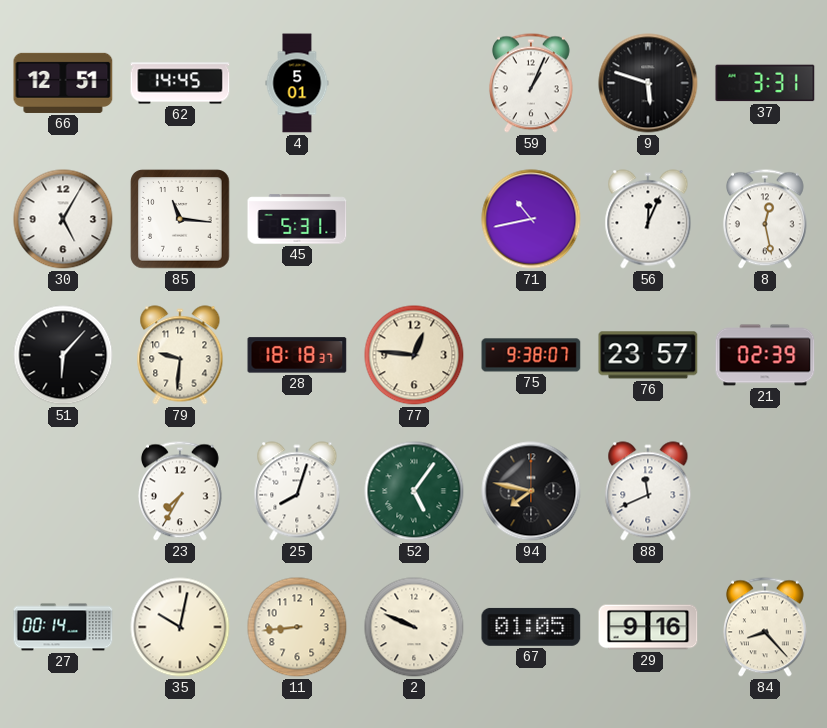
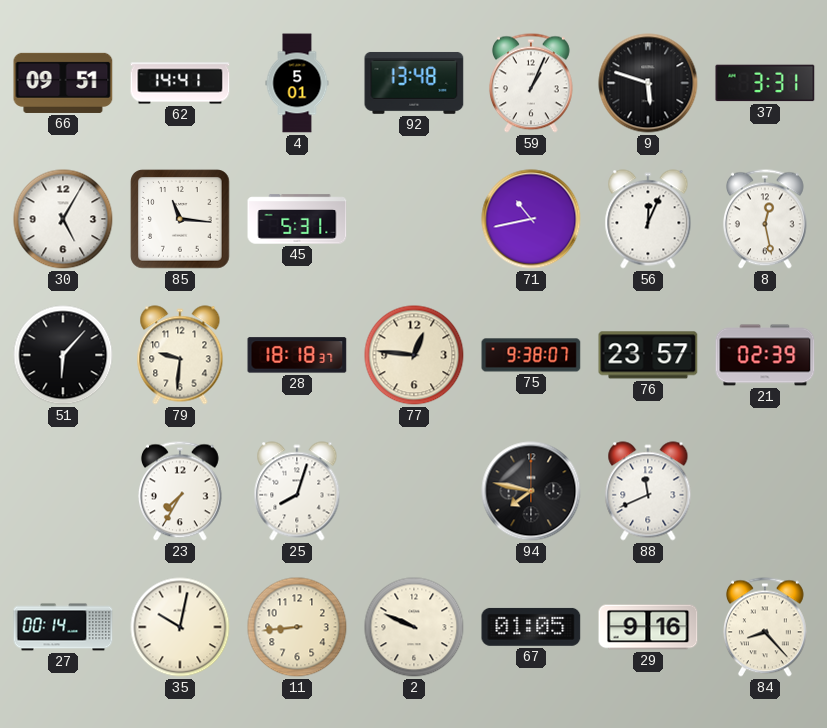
66: 12:51 -> 09:51
62: 14:45 -> 14:41
92: none -> 13:48
52: 5:06 -> none
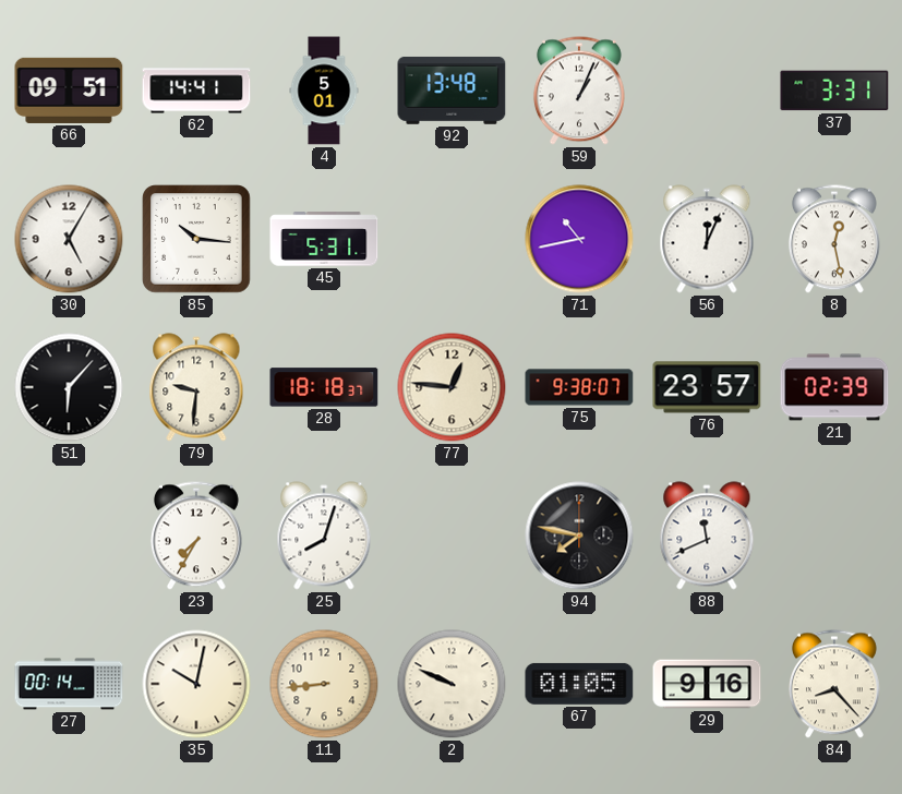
9: 5:48 -> none
85: 11:16 -> 10:16
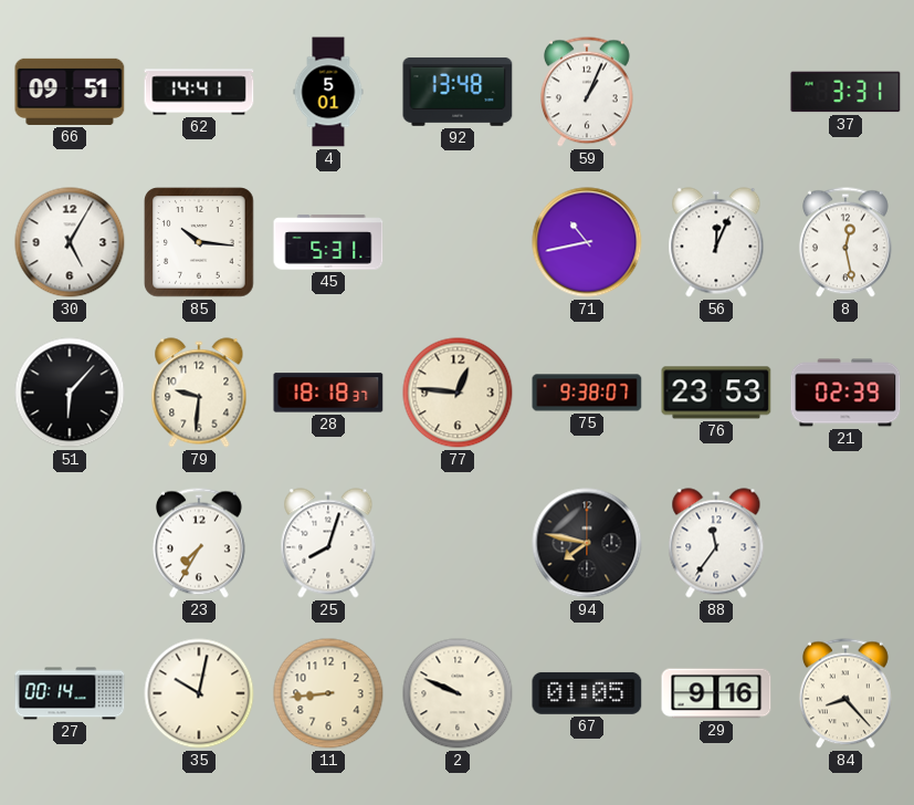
76: 23:57 -> 23:53
88: 11:41 -> 11:36
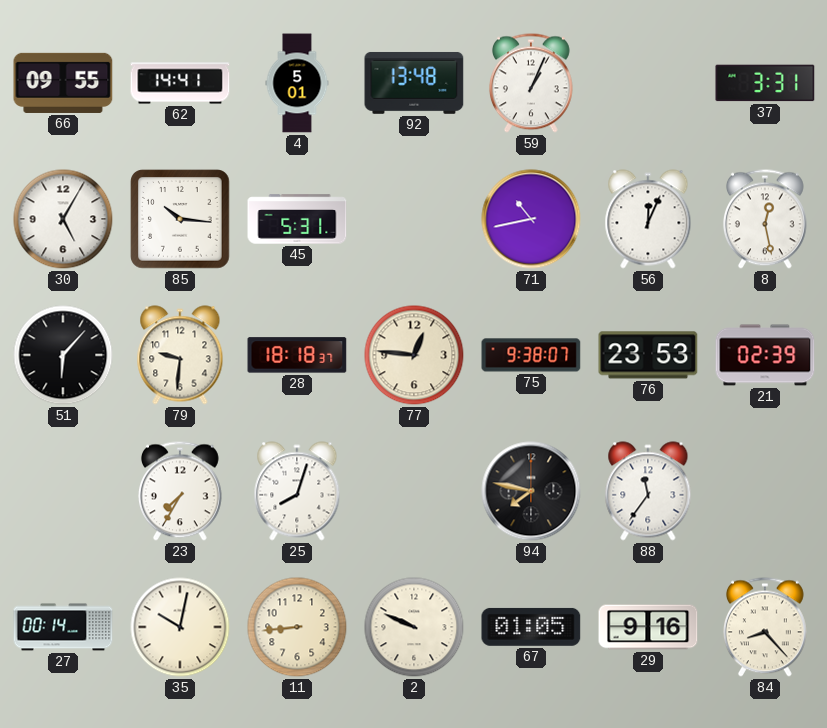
66: 09:51 -> 09:55
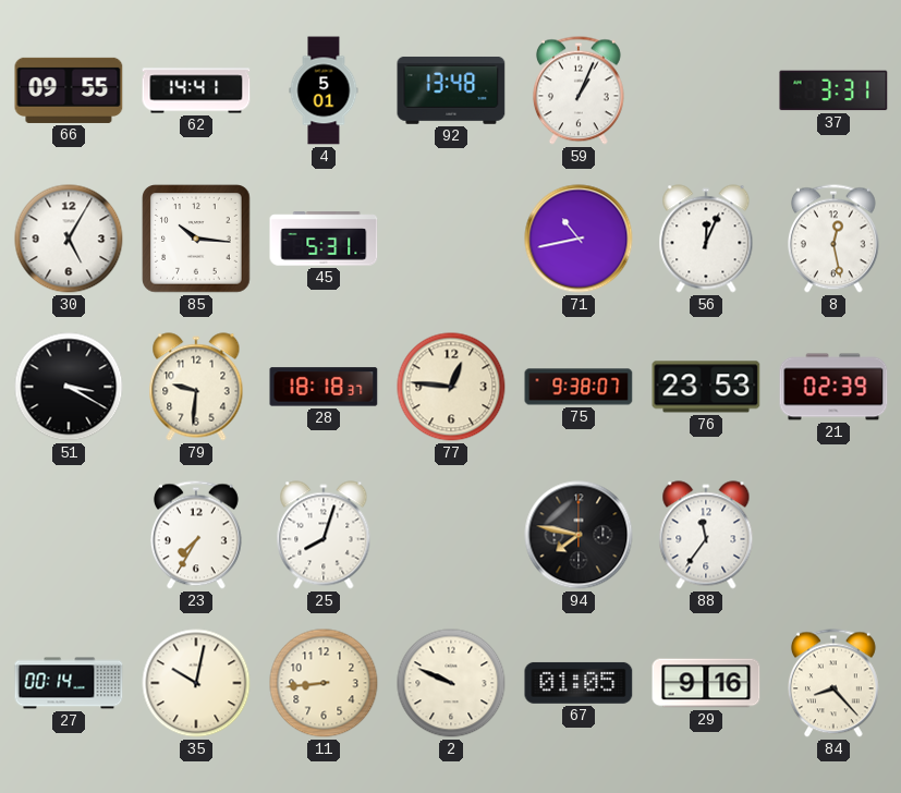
51: 6:07 -> 3:20
